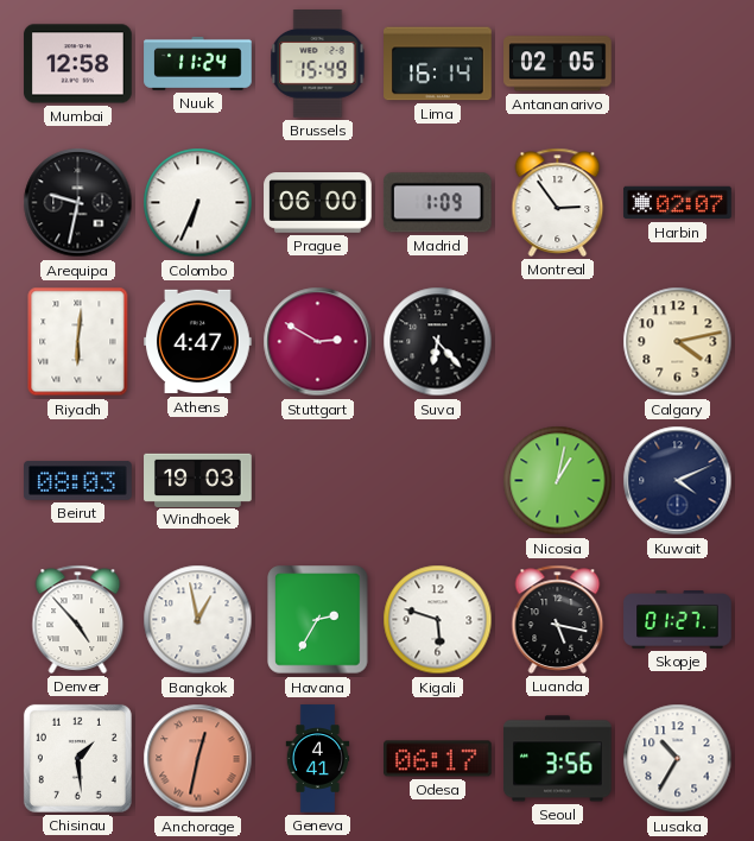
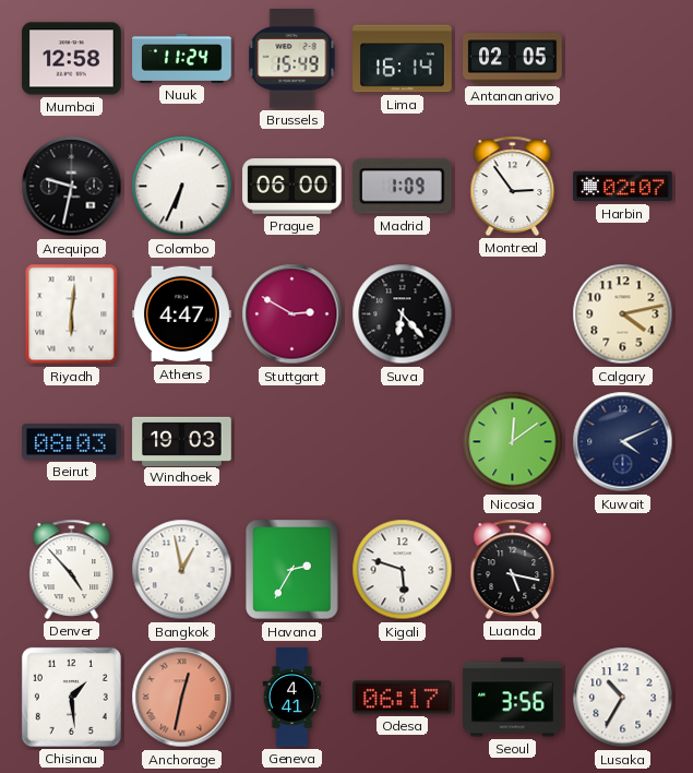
Nicosia: 1:02 -> 12:09
Skopje: 01:27 -> none
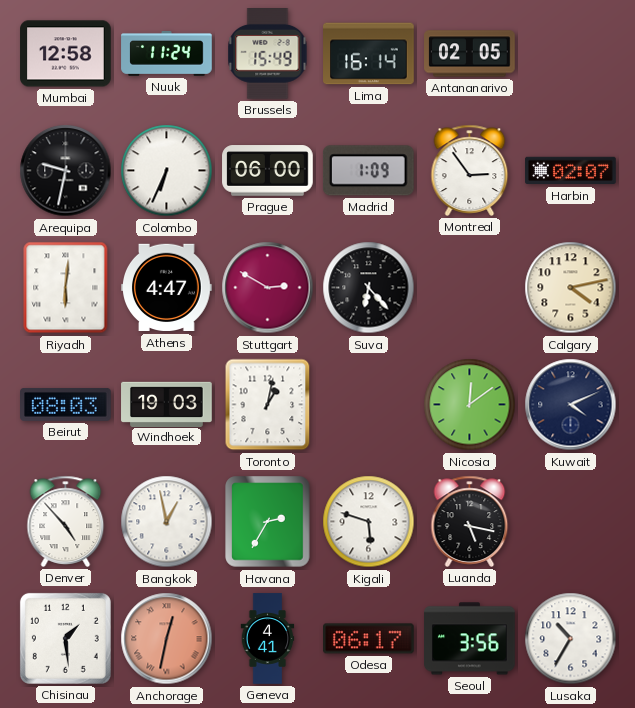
Toronto: none -> 1:02
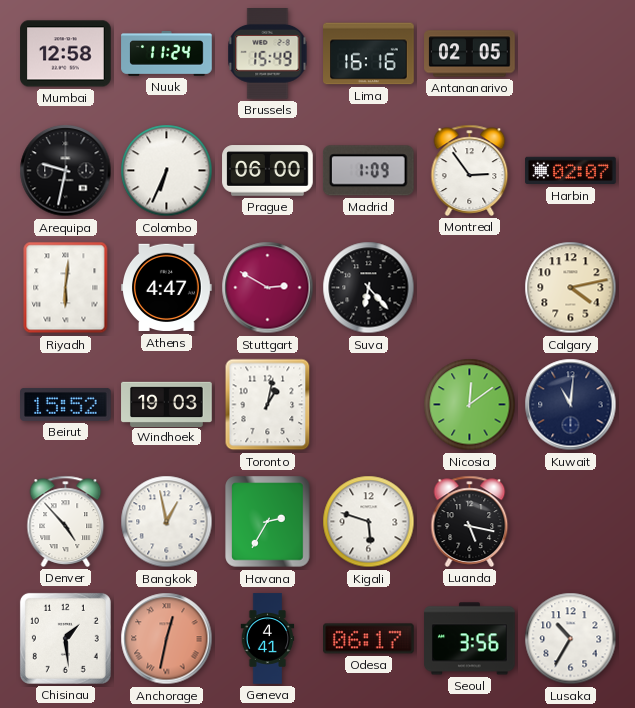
Lima: 16:14 -> 16:16
Beirut: 08:03 -> 15:52
Kuwait: 4:11 -> 11:01
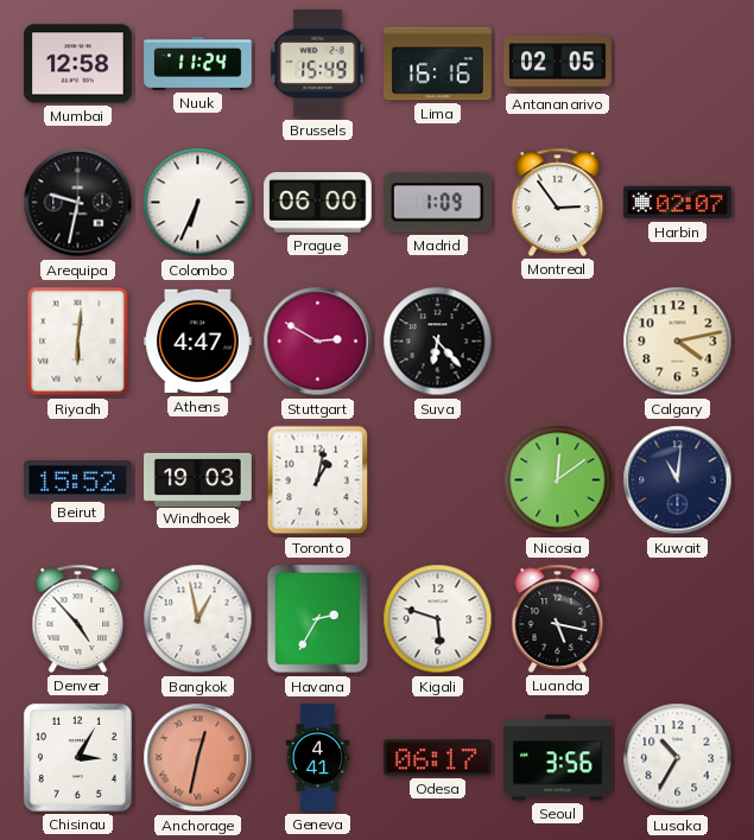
Chisinau: 1:29 -> 3:05
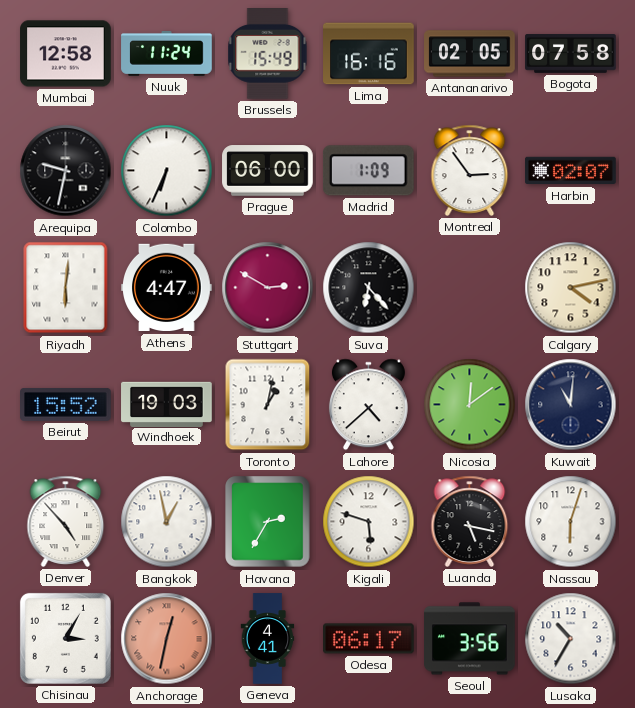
Bogota: none -> 07:58
Lahore: none -> 4:38
Nassau: none -> 6:03
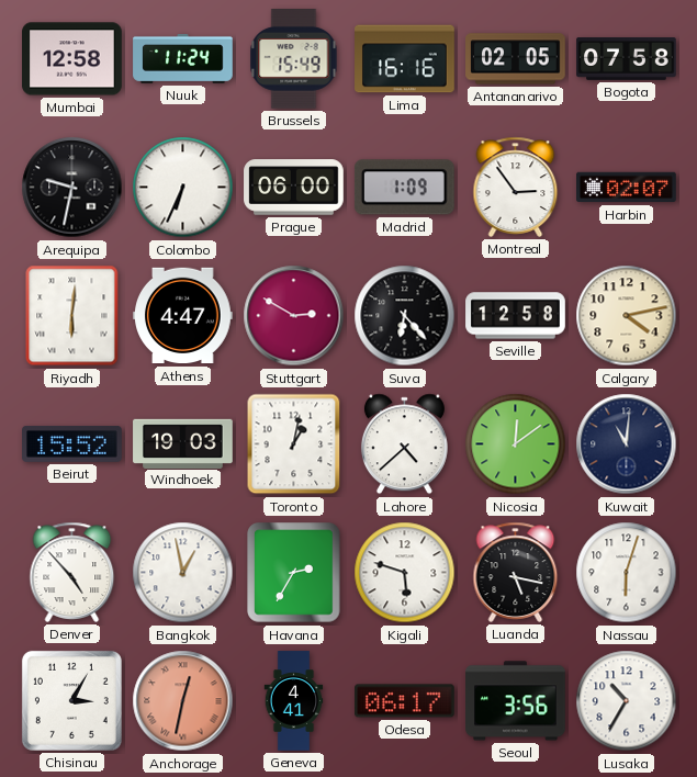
Seville: none -> 12:58
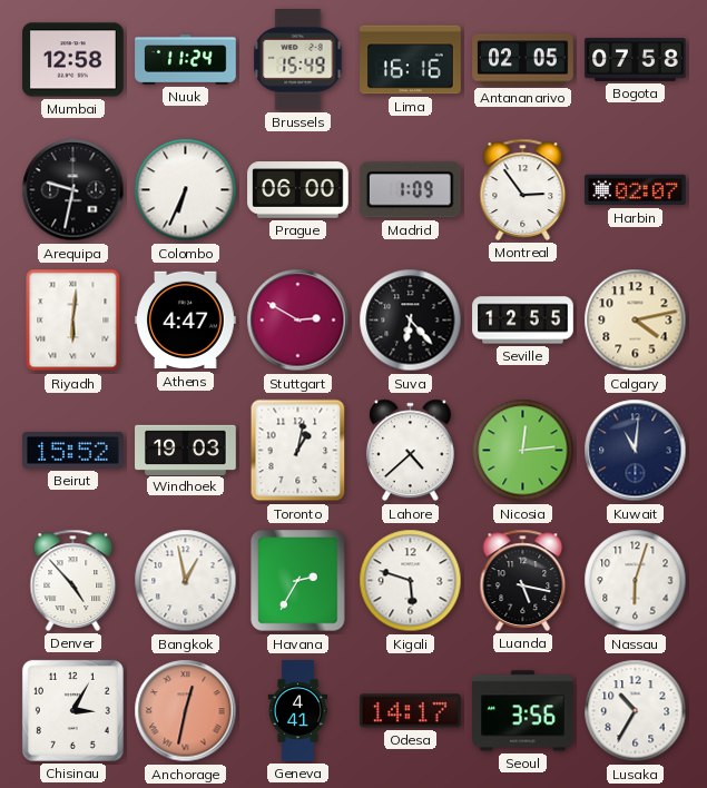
Seville: 12:58 -> 12:55
Nicosia: 12:09 -> 12:14
Odesa: 06:17 -> 14:17
